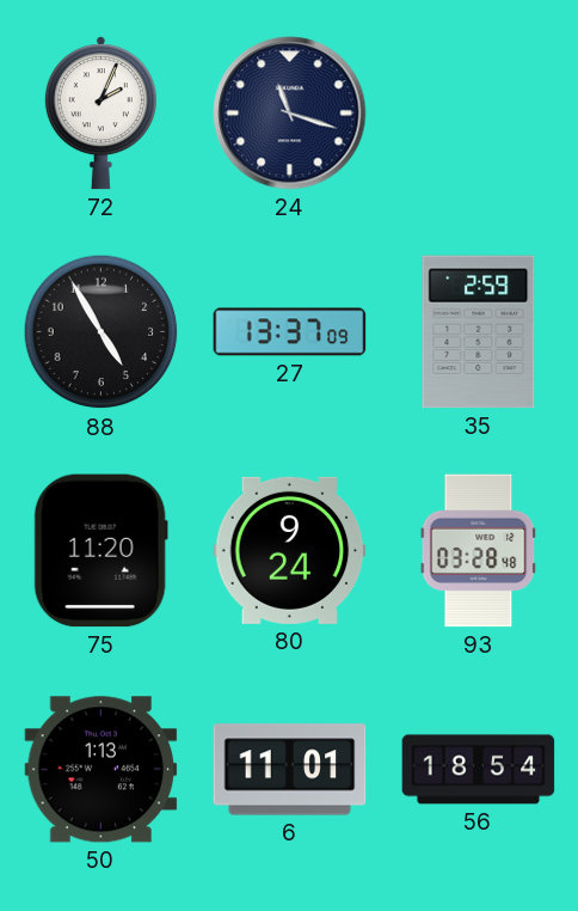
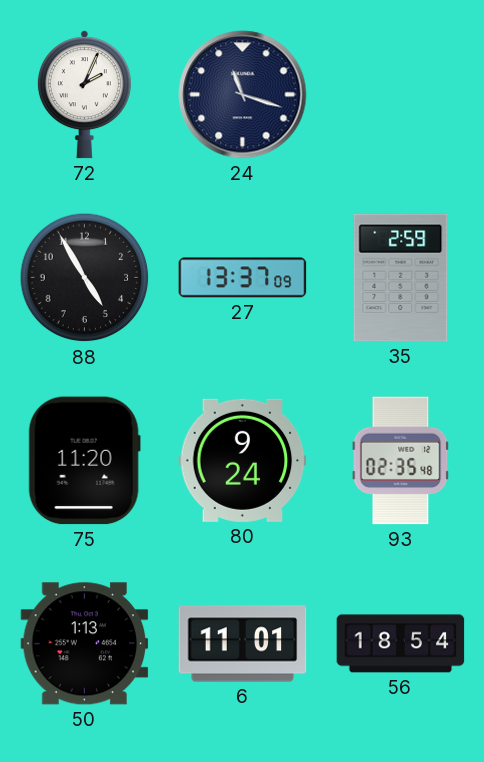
93: 03:28 -> 02:35
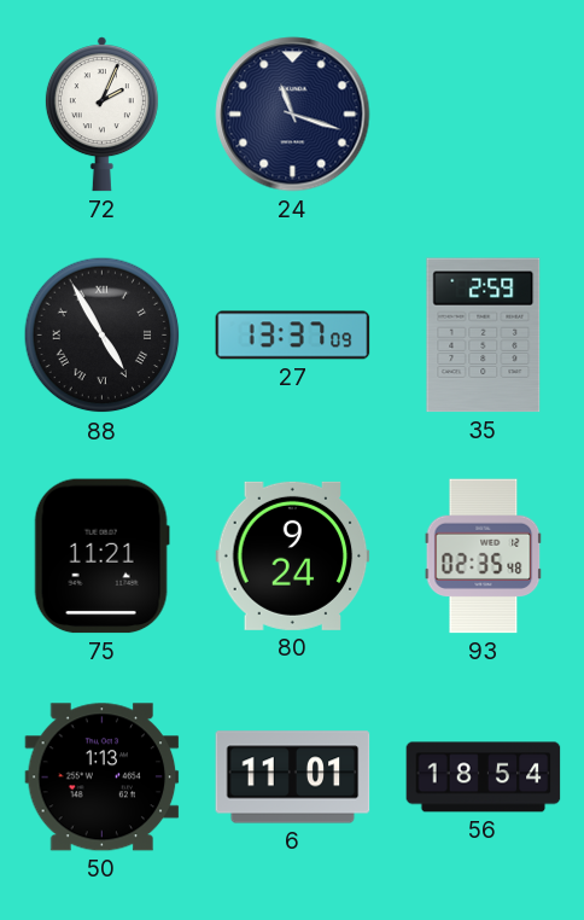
88 numerals: Arabic -> Roman
75: 11:20 -> 11:21
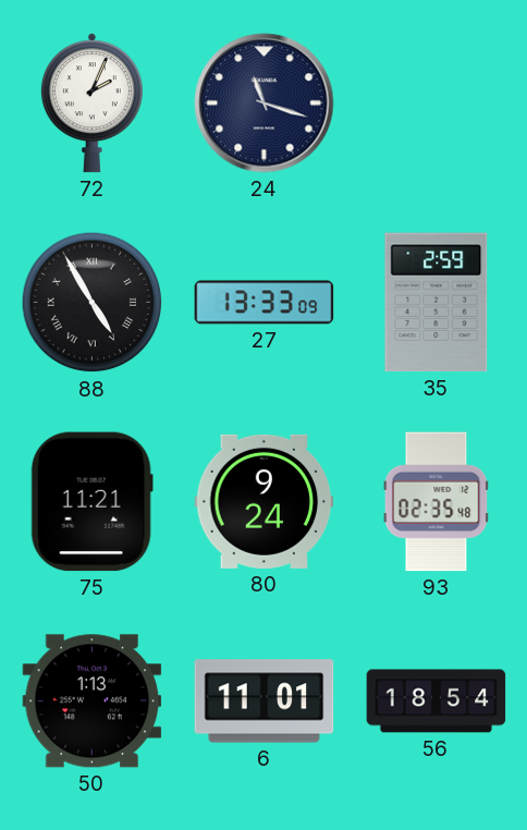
27: 13:37 -> 13:33
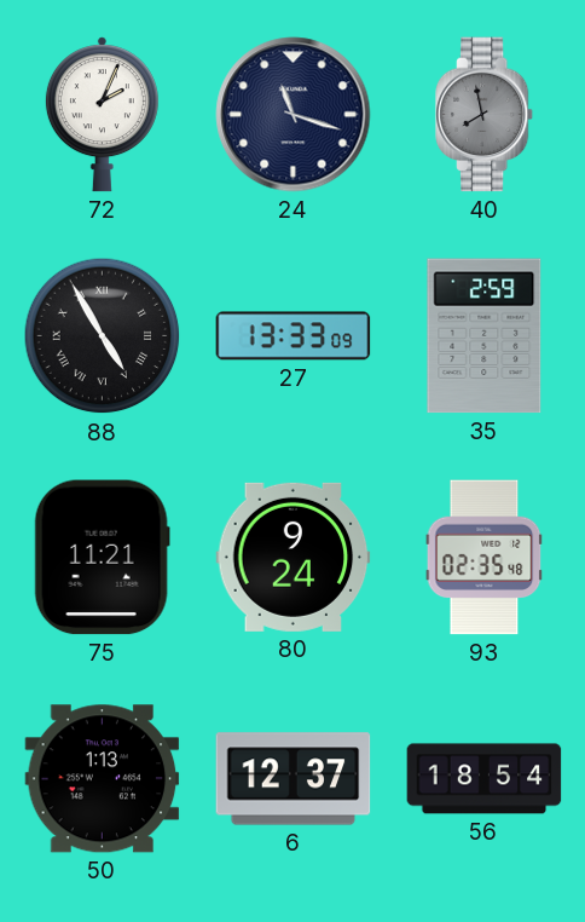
40: none -> 7:58
6: 11:01 -> 12:37
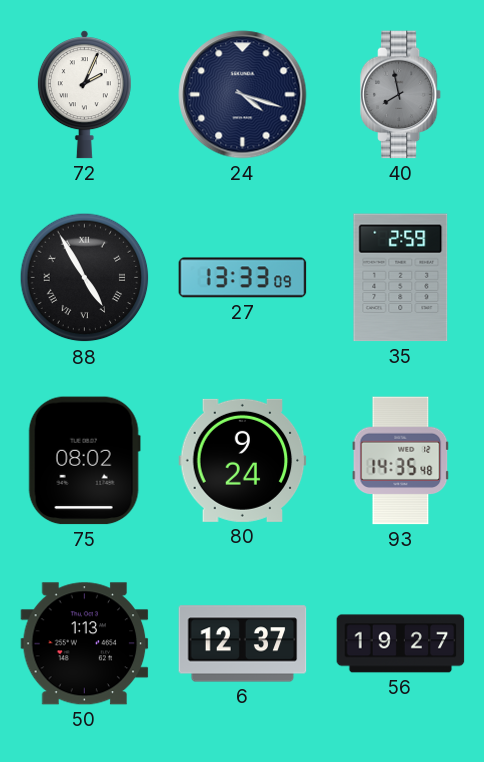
24: 11:18 -> 4:18
75: 11:21 -> 08:02
93: 02:35 -> 14:35
56: 18:54 -> 19:27
